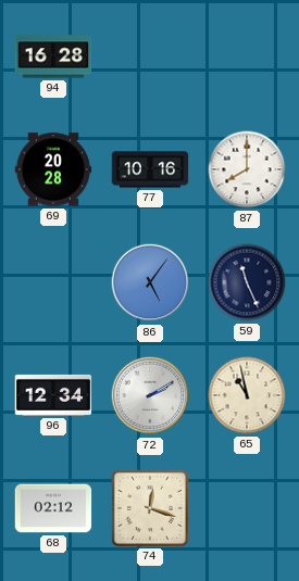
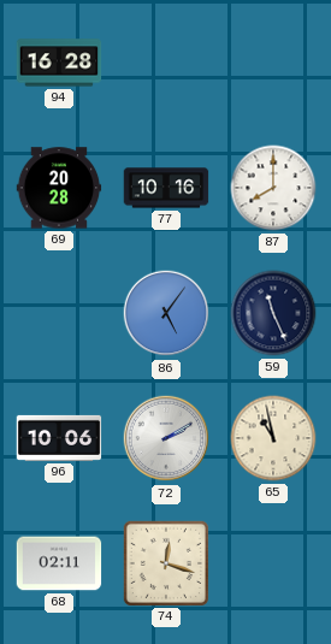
96: 12:34 -> 10:06
68: 02:12 -> 02:11
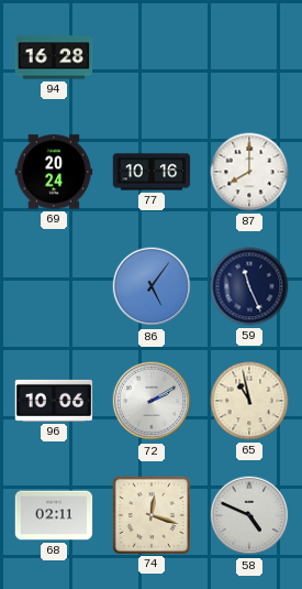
69: 20:28 -> 20:24
58: none -> 4:49
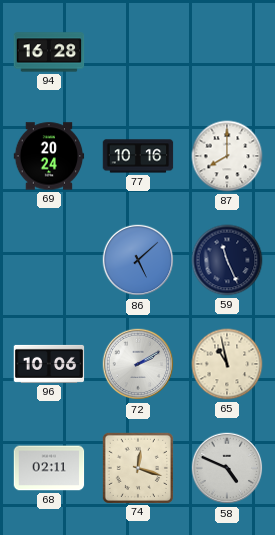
86: 5:06 -> 5:08
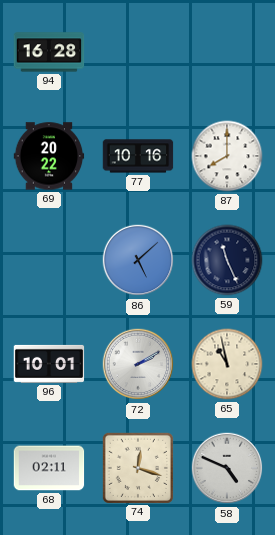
69: 20:24 -> 20:22
96: 10:06 -> 10:01
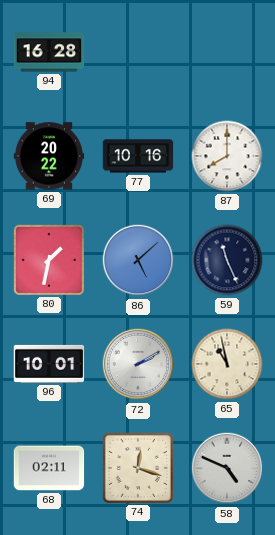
80: none -> 1:32
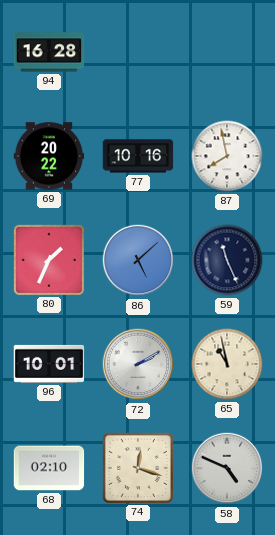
87: 8:00 -> 7:58
80: 1:32 -> 1:34
68: 02:11 -> 02:10
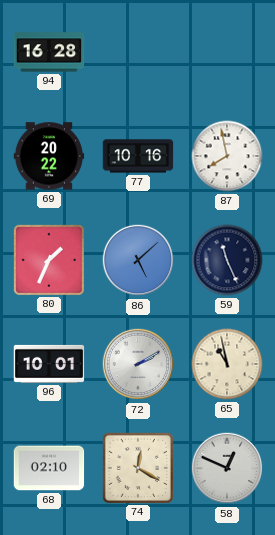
74: 12:18 -> 12:20
58: 4:49 -> 12:49
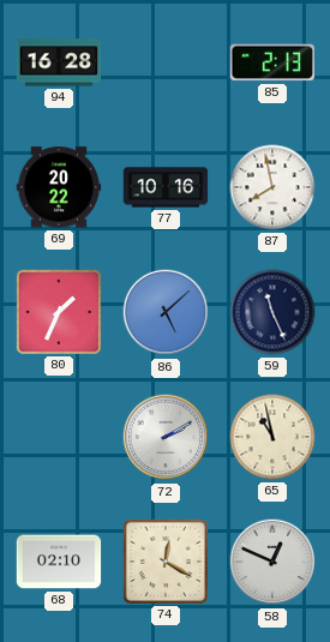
85: none -> 2:13
96: 10:01 -> none
